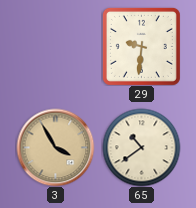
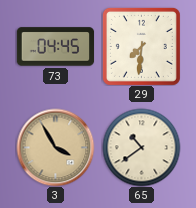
73: none -> 04:45
29: 9:31 -> 7:31
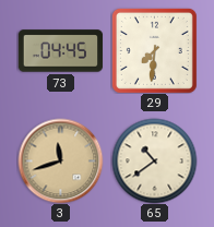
3: 3:55 -> 11:42
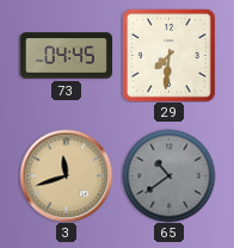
65 dial: cream -> grey
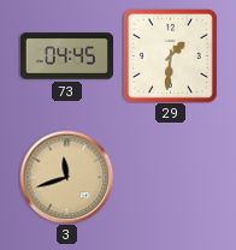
29: 7:31 -> 1:31
65: 10:39 -> none
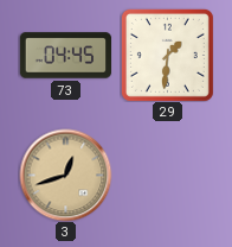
3: 11:42 -> 12:42
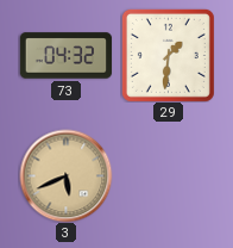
73: 04:45 -> 04:32
3: 12:42 -> 5:41
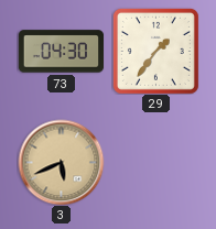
73: 04:32 -> 04:30
29: 1:31 -> 1:36
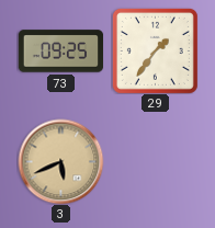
73: 04:30 -> 09:25
